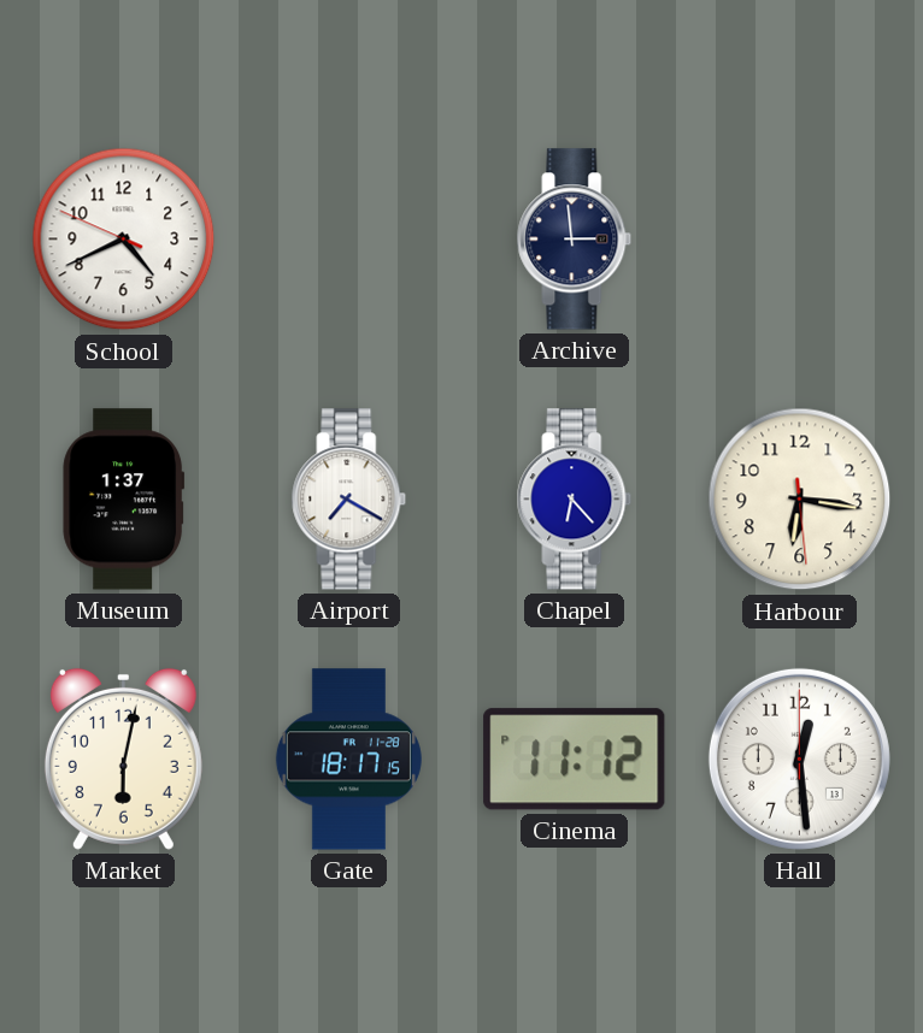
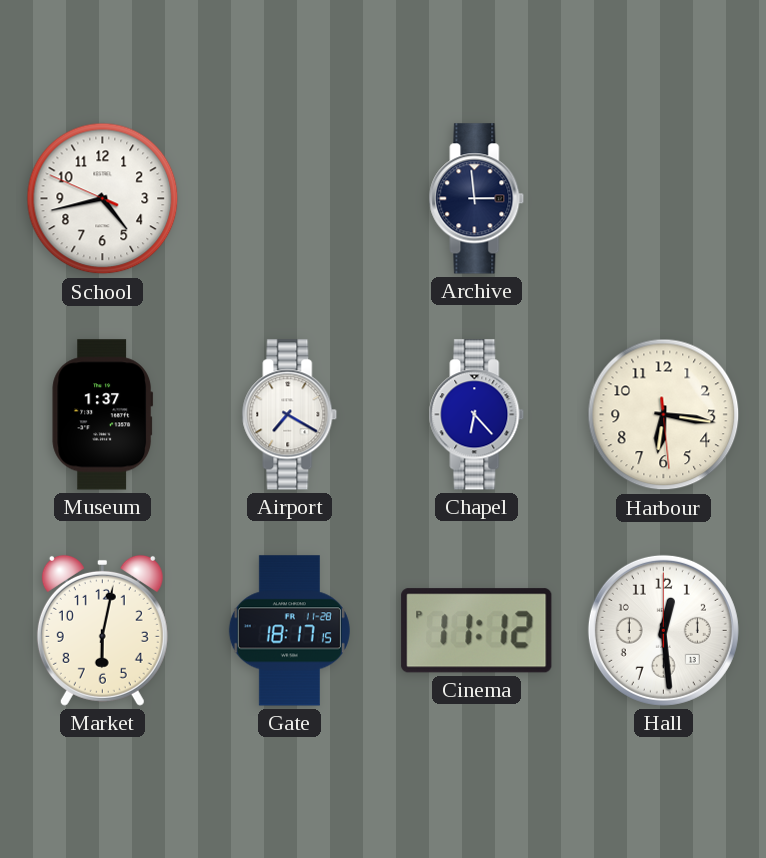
School: 4:40 -> 4:42
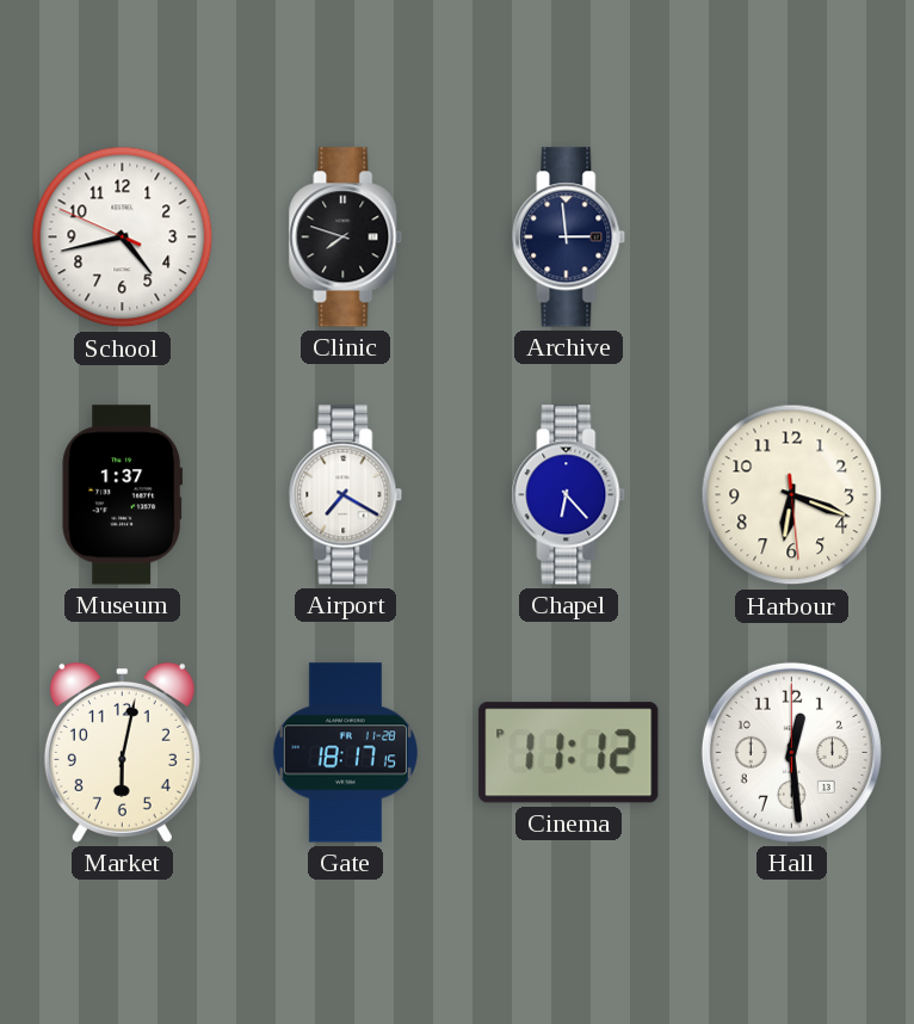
Clinic: none -> 7:48
Harbour: 6:16 -> 6:18
